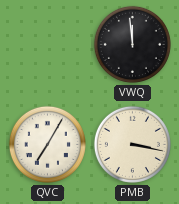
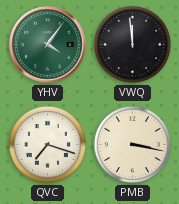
YHV: none -> 4:06
QVC: 7:05 -> 7:18
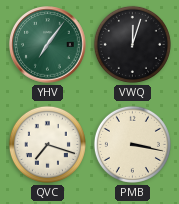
YHV: 4:06 -> 7:06
VWQ: 11:59 -> 12:03
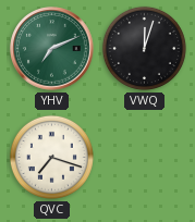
YHV: 7:06 -> 7:11
PMB: 3:17 -> none
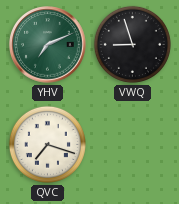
VWQ: 12:03 -> 8:57
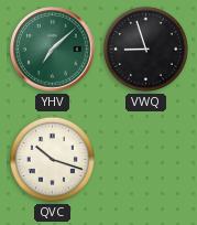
YHV: 7:11 -> 7:08
QVC: 7:18 -> 10:18
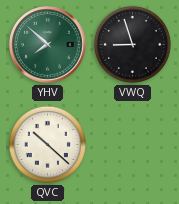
YHV: 7:08 -> 7:52
QVC: 10:18 -> 10:22
